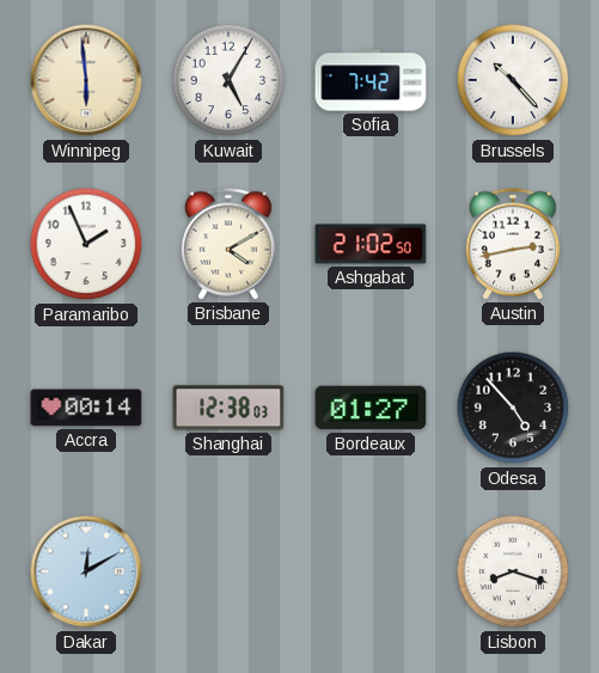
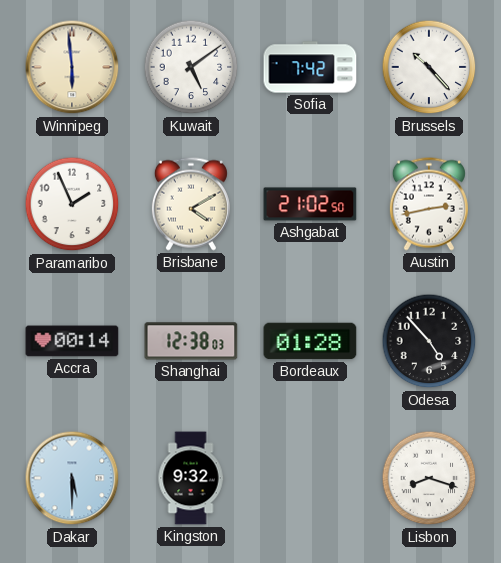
Kuwait: 5:05 -> 5:09
Bordeaux: 01:27 -> 01:28
Dakar: 12:10 -> 5:30
Kingston: none -> 9:32
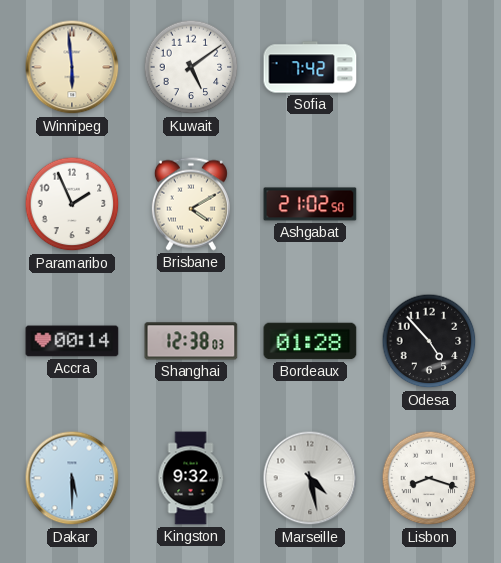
Brussels: 10:23 -> none
Austin: 2:43 -> none
Marseille: none -> 4:28
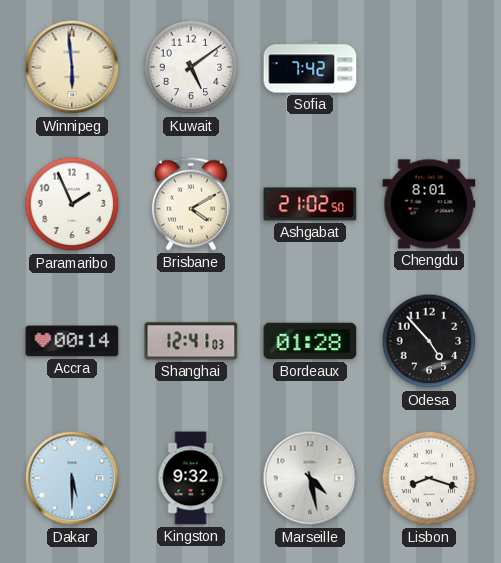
Chengdu: none -> 8:01
Shanghai: 12:38 -> 12:41
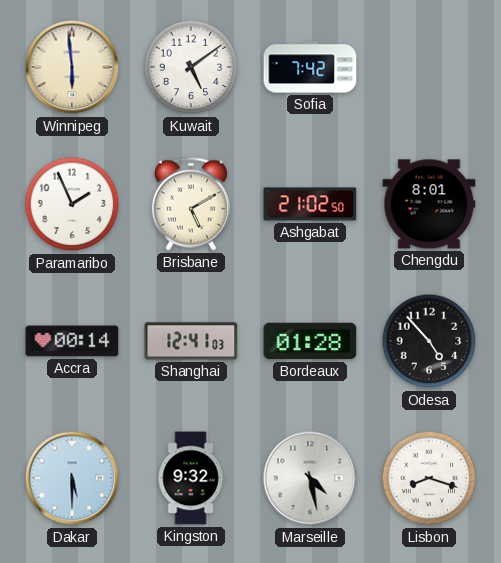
Brisbane: 4:10 -> 5:10
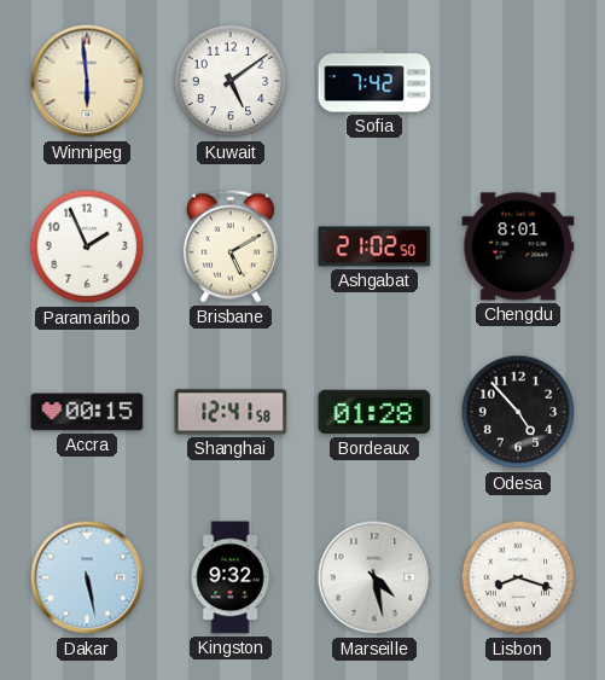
Accra: 00:14 -> 00:15
Shanghai: 12:41:03 -> 12:41:58
Dakar: 5:30 -> 5:28
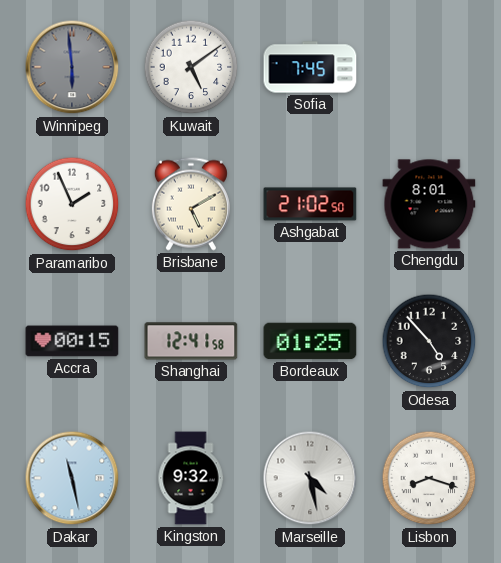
Winnipeg dial: cream -> grey
Sofia: 7:42 -> 7:45
Bordeaux: 01:28 -> 01:25
Dakar: 5:28 -> 11:28
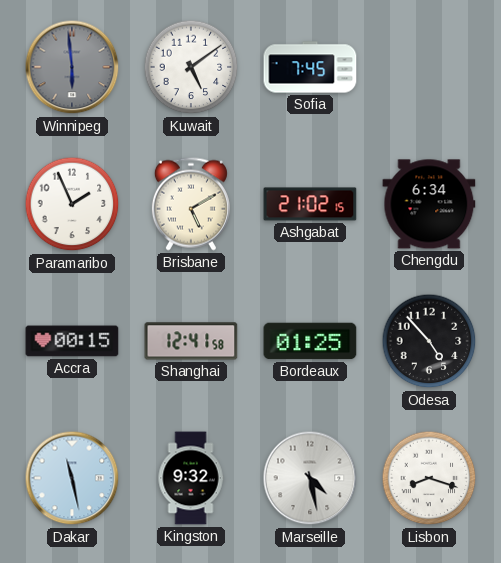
Ashgabat: 21:02:50 -> 21:02:15
Chengdu: 8:01 -> 6:34
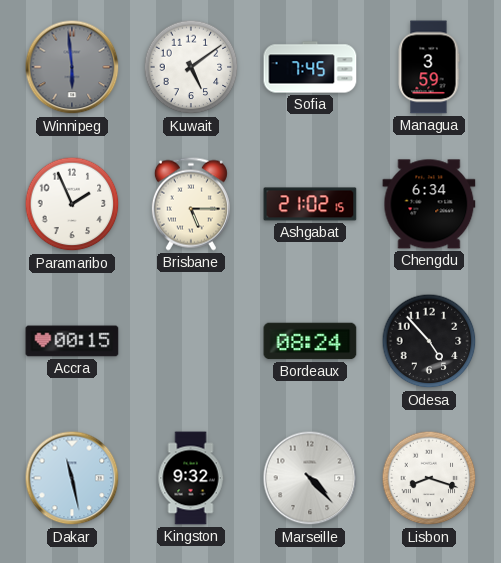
Managua: none -> 3:59
Brisbane: 5:10 -> 5:15
Shanghai: 12:41 -> none
Bordeaux: 01:25 -> 08:24
Marseille: 4:28 -> 4:23
